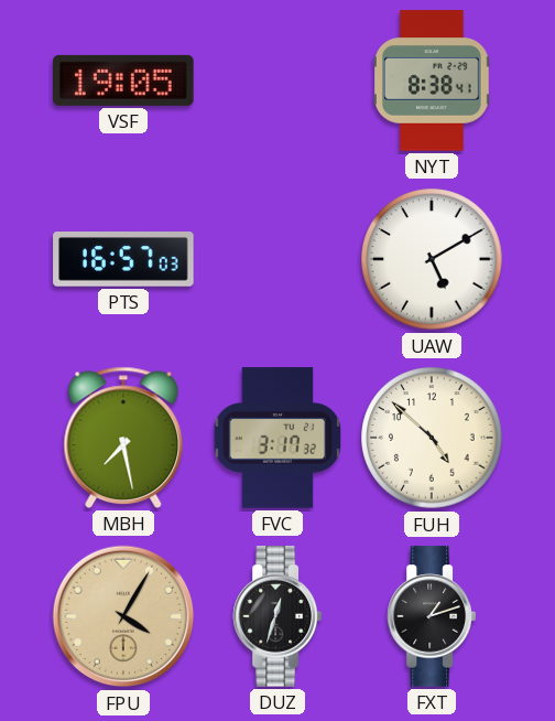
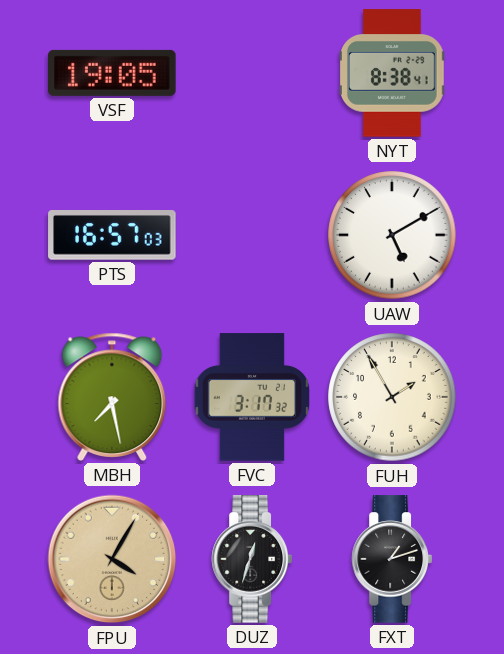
FUH: 4:52 -> 1:55
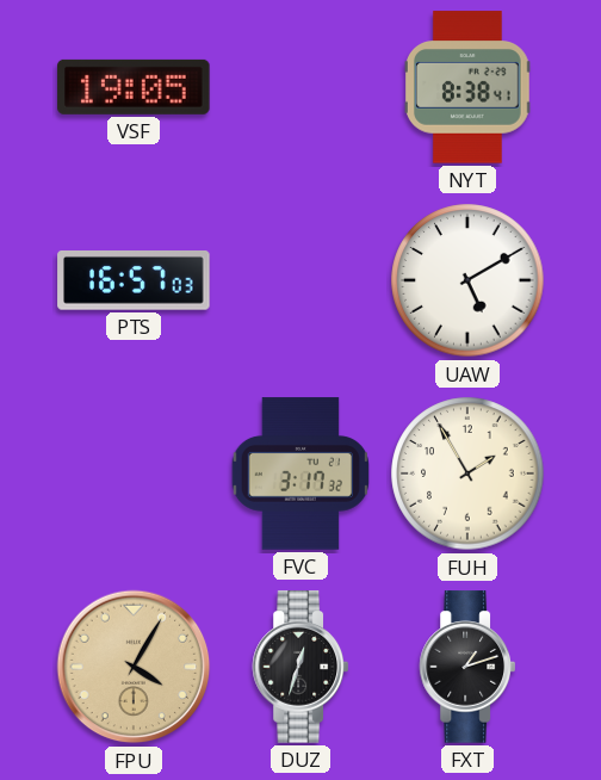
MBH: 7:28 -> none
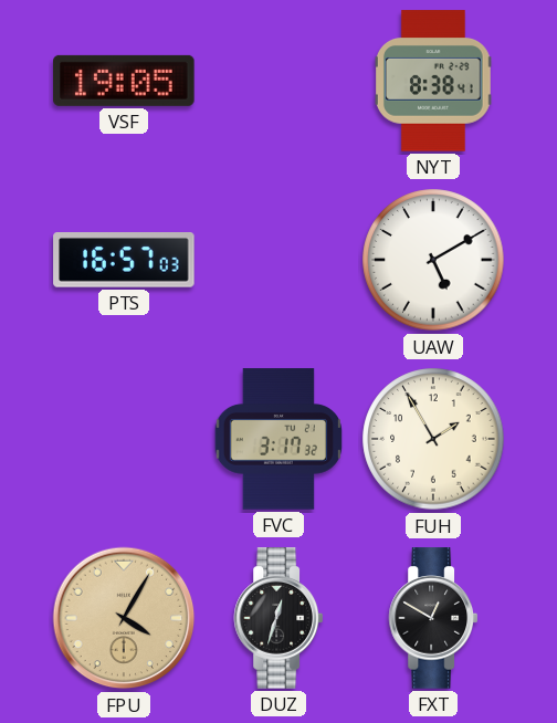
FXT: 1:12 -> 12:50
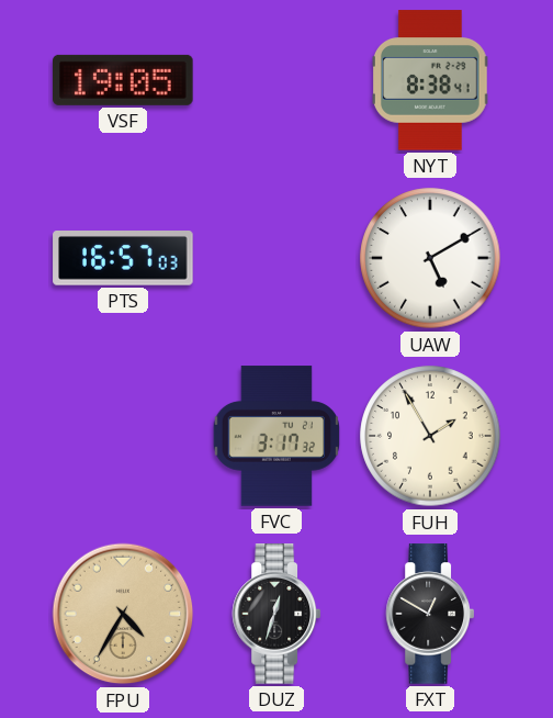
FPU: 4:05 -> 4:35
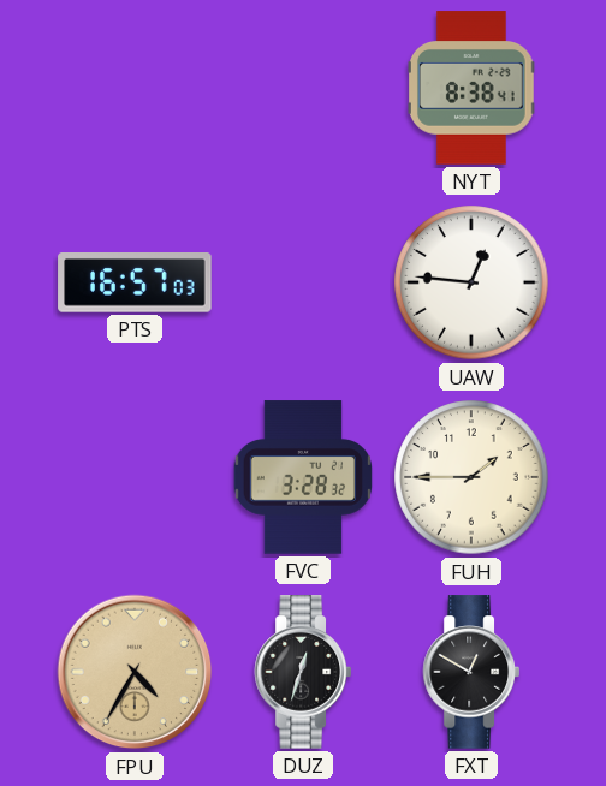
VSF: 19:05 -> none
UAW: 5:10 -> 12:46
FVC: 3:17 -> 3:28
FUH: 1:55 -> 1:45
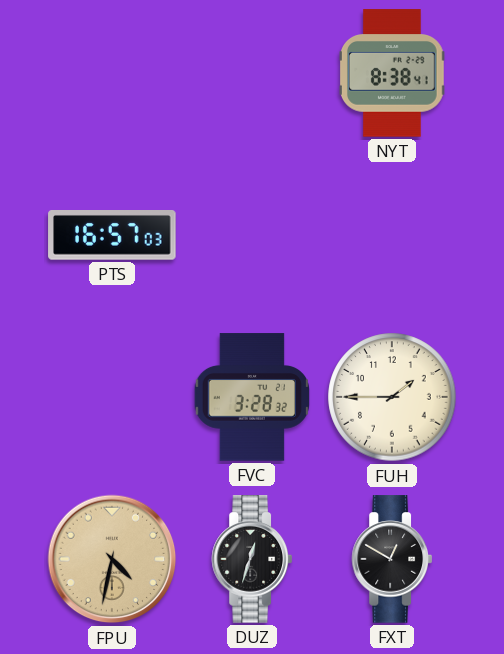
UAW: 12:46 -> none
FPU: 4:35 -> 4:32
